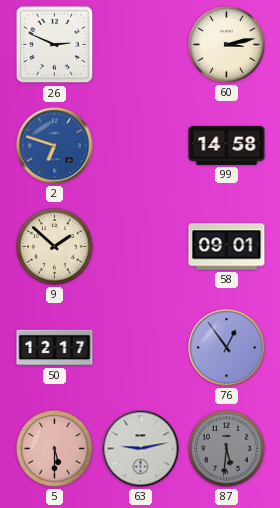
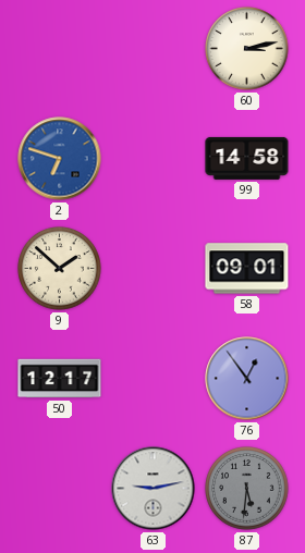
26: 2:49 -> none
5: 5:30 -> none
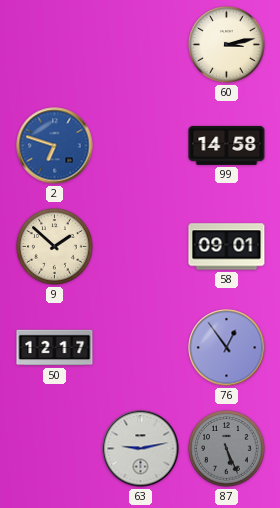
87: 5:31 -> 5:26
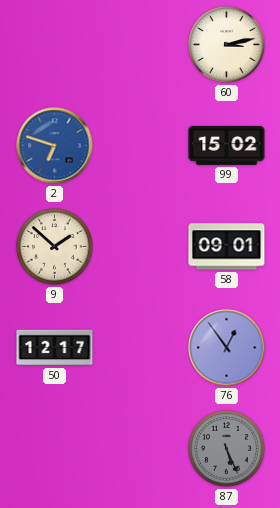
99: 14:58 -> 15:02
63: 9:13 -> none
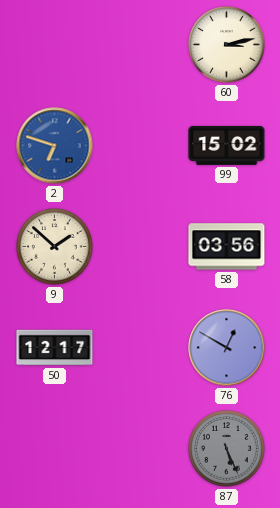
58: 09:01 -> 03:56
76: 12:54 -> 12:50
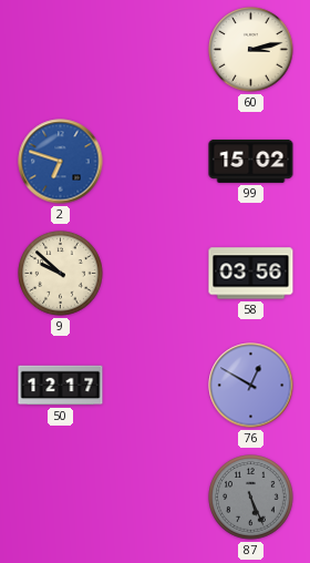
9: 1:52 -> 9:52
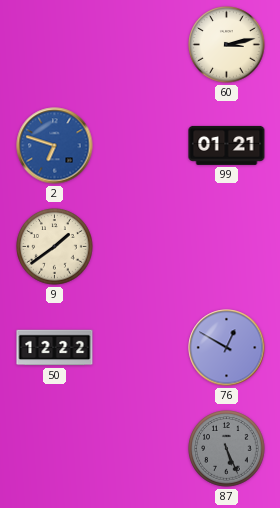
99: 15:02 -> 01:21
9: 9:52 -> 1:39
58: 03:56 -> none
50: 12:17 -> 12:22
